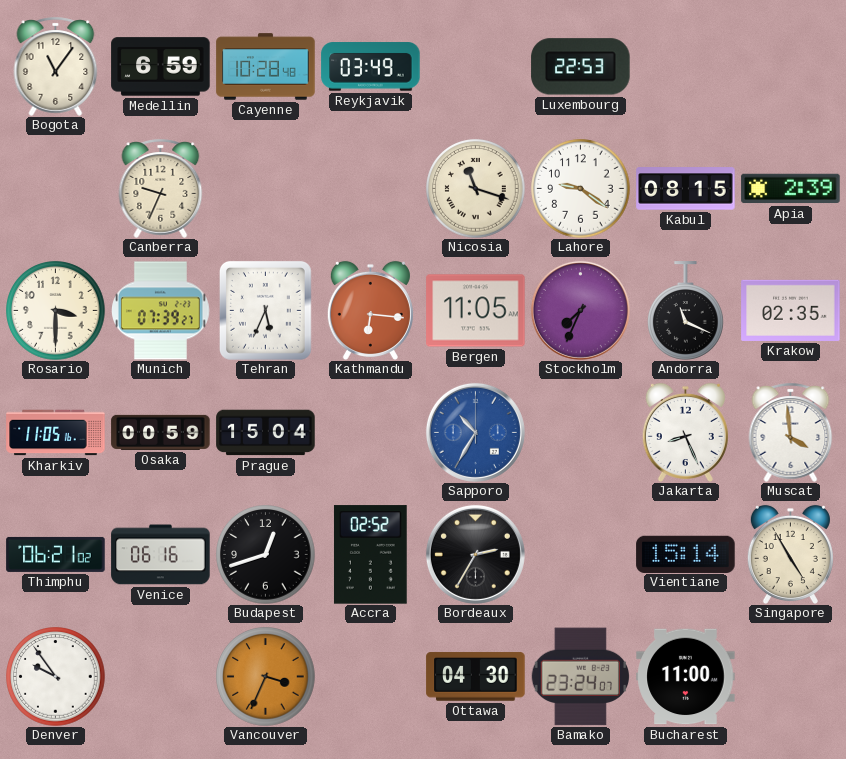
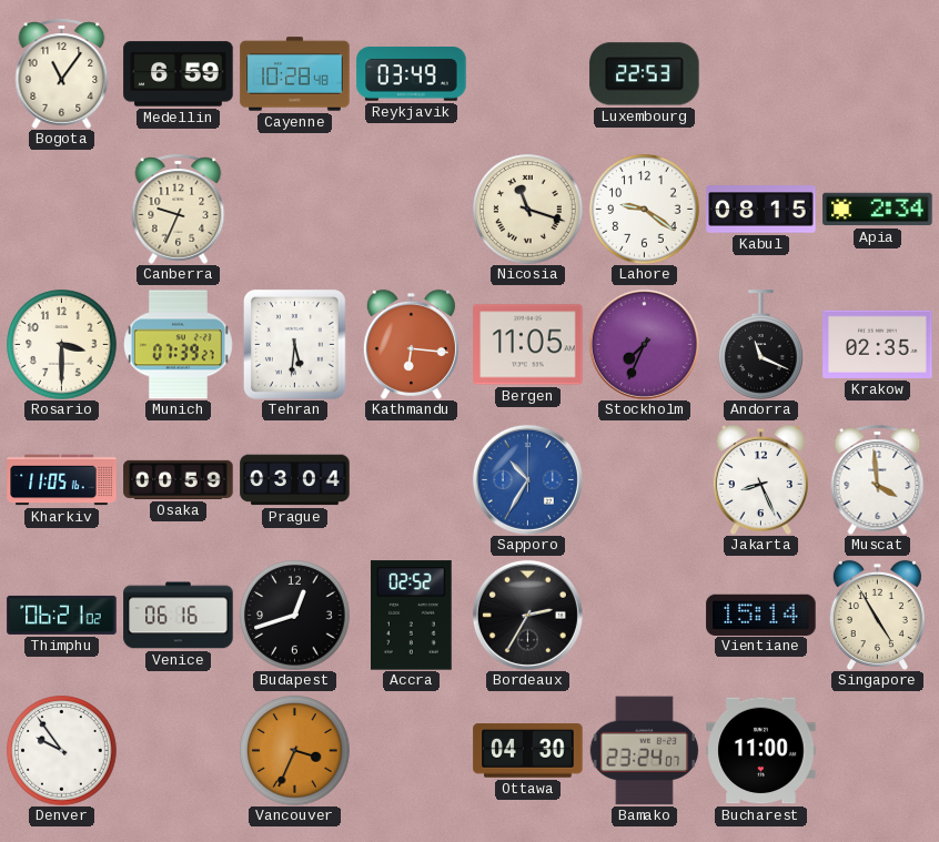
Apia: 2:39 -> 2:34
Tehran: 5:34 -> 5:31
Prague: 15:04 -> 03:04
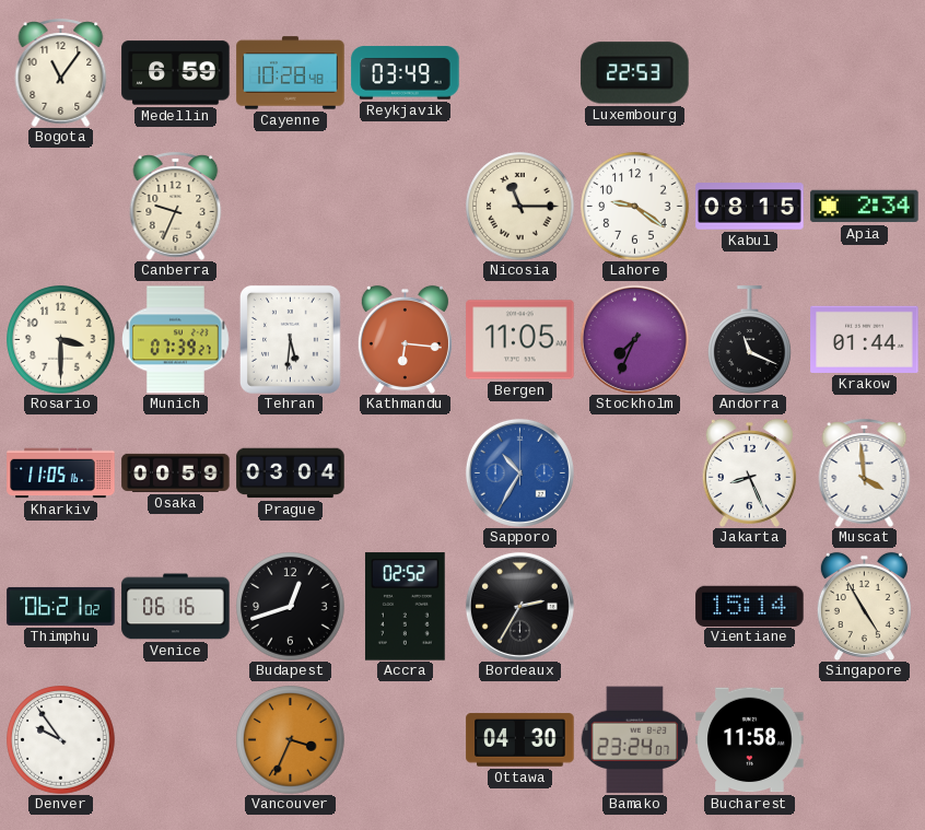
Nicosia: 11:18 -> 11:15
Krakow: 02:35 -> 01:44
Bucharest: 11:00 -> 11:58
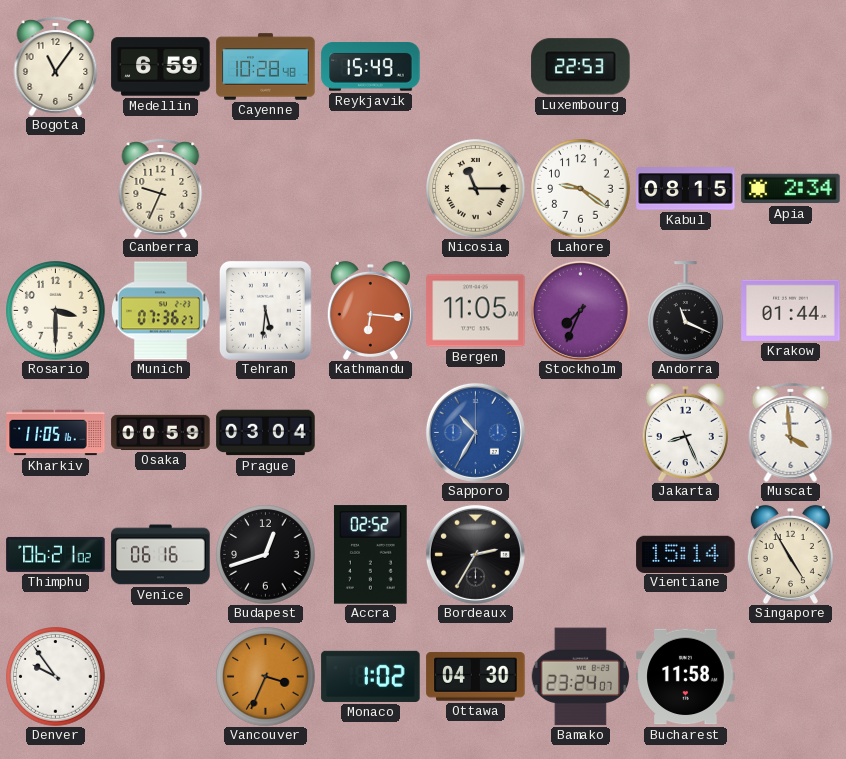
Reykjavik: 03:49 -> 15:49
Munich: 07:39 -> 07:36
Monaco: none -> 1:02
